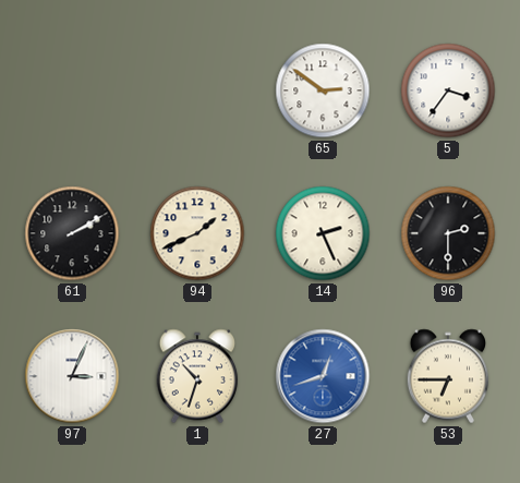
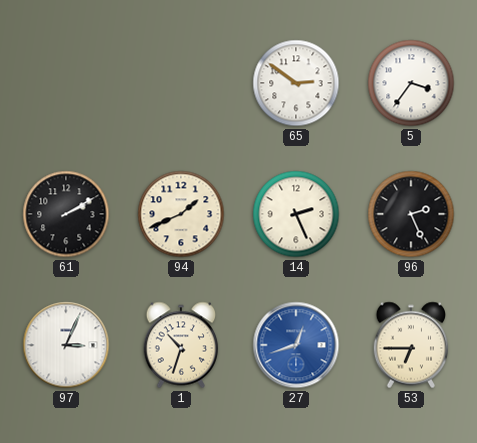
96: 2:30 -> 2:26
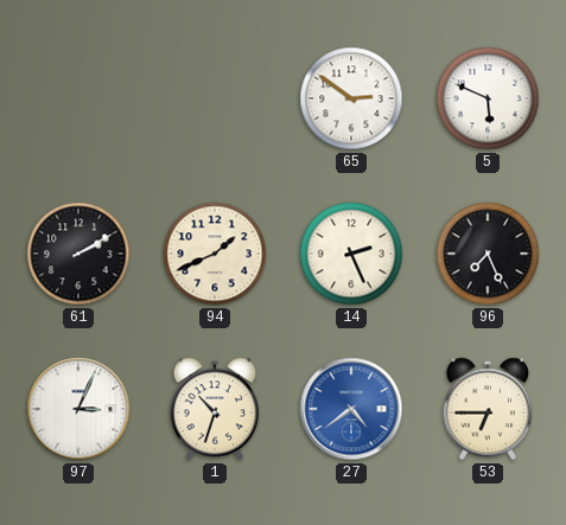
5: 3:36 -> 5:49
96: 2:26 -> 7:26
27: 12:42 -> 4:39
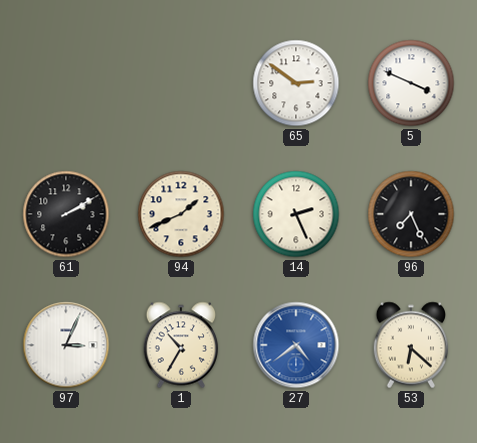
5: 5:49 -> 3:49
1: 10:33 -> 10:35
53: 6:45 -> 6:22
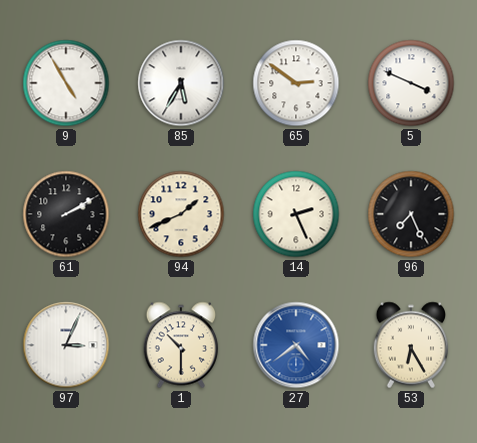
9: none -> 4:55
85: none -> 5:35
1: 10:35 -> 10:30
53: 6:22 -> 6:25
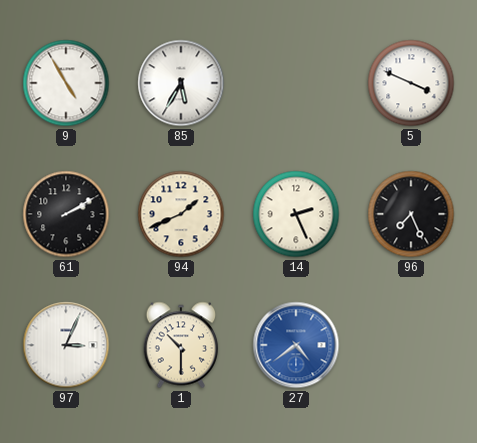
65: 2:51 -> none
53: 6:25 -> none
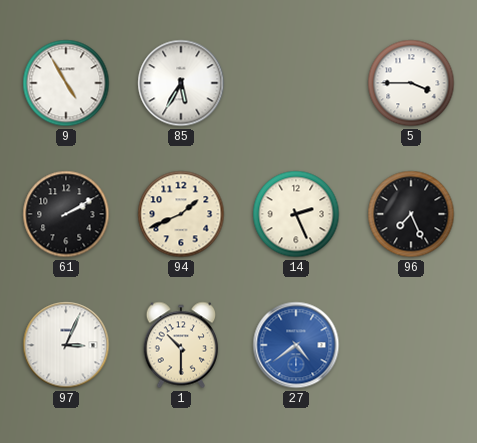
5: 3:49 -> 3:45
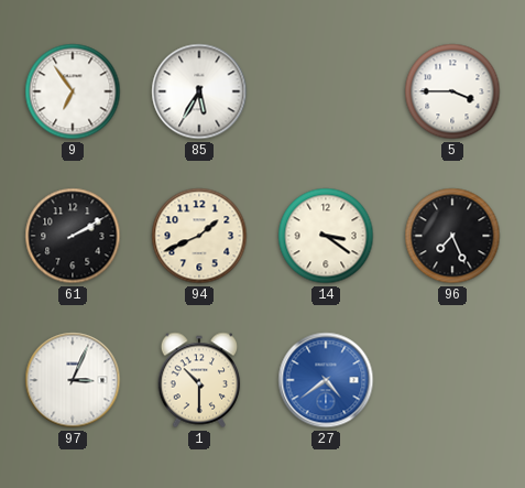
9: 4:55 -> 6:54
14: 2:26 -> 3:21
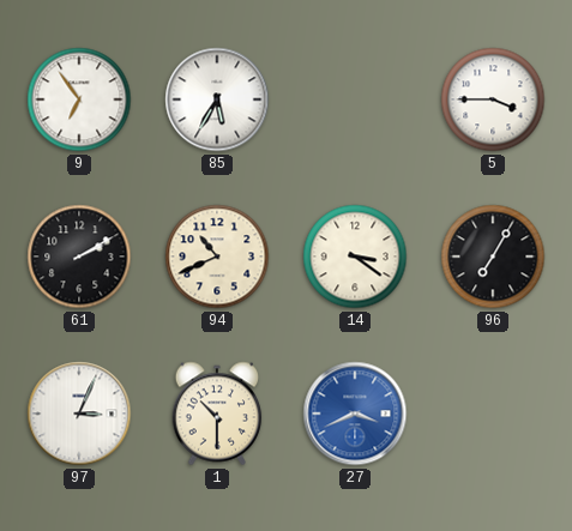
94: 1:41 -> 10:41
96: 7:26 -> 7:05
27: 4:39 -> 3:41
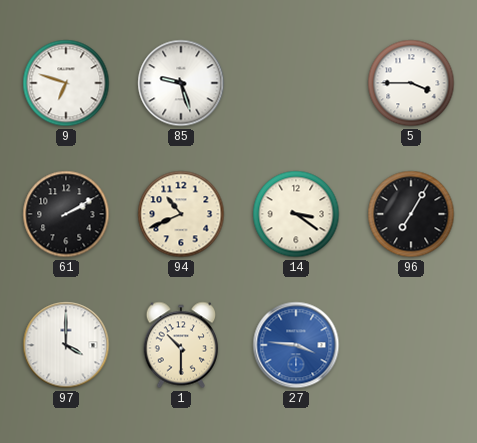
9: 6:54 -> 6:48
85: 5:35 -> 9:27
97: 3:04 -> 4:00
27: 3:41 -> 3:46
